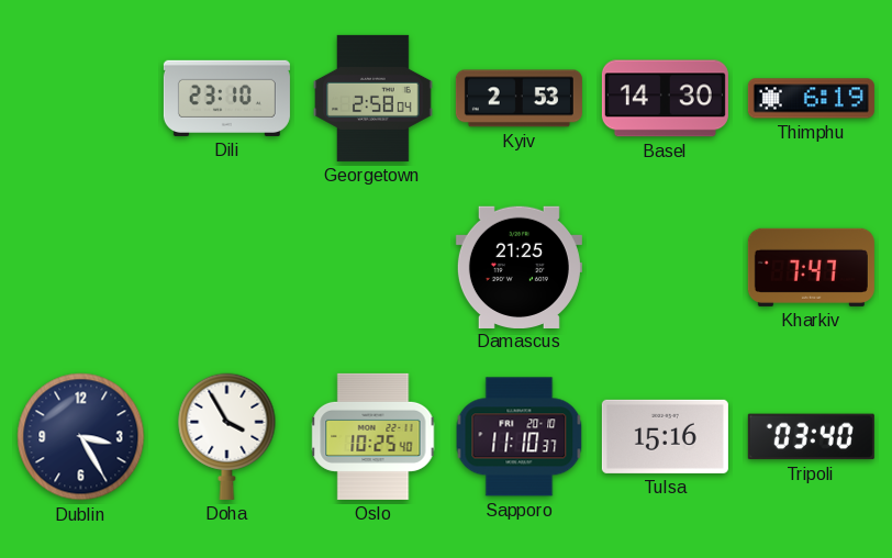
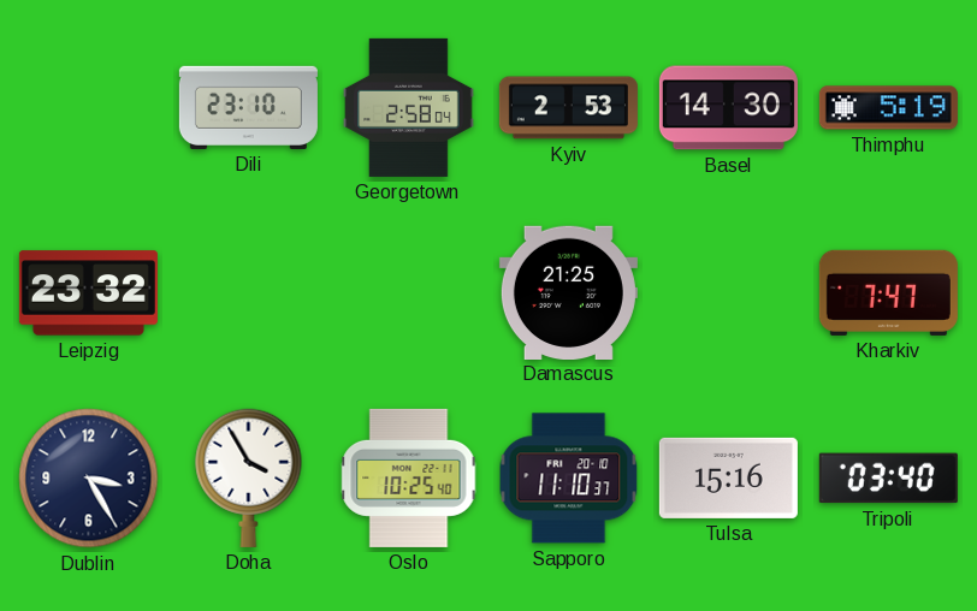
Thimphu: 6:19 -> 5:19
Leipzig: none -> 23:32
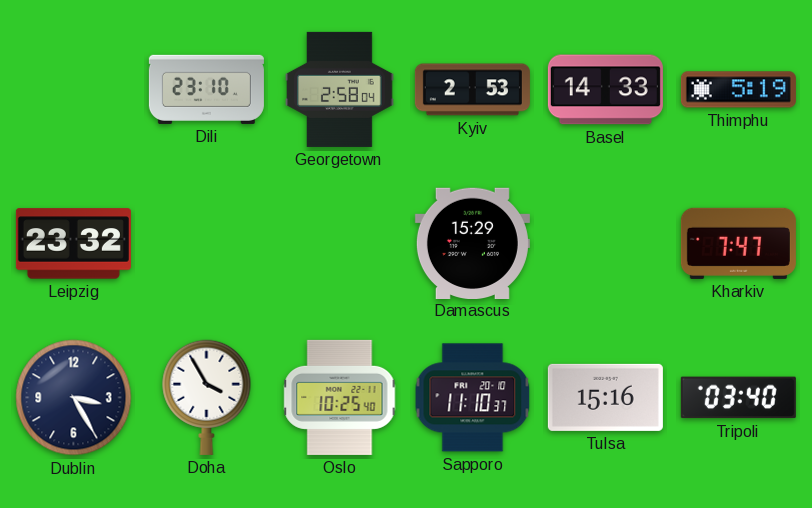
Basel: 14:30 -> 14:33
Damascus: 21:25 -> 15:29
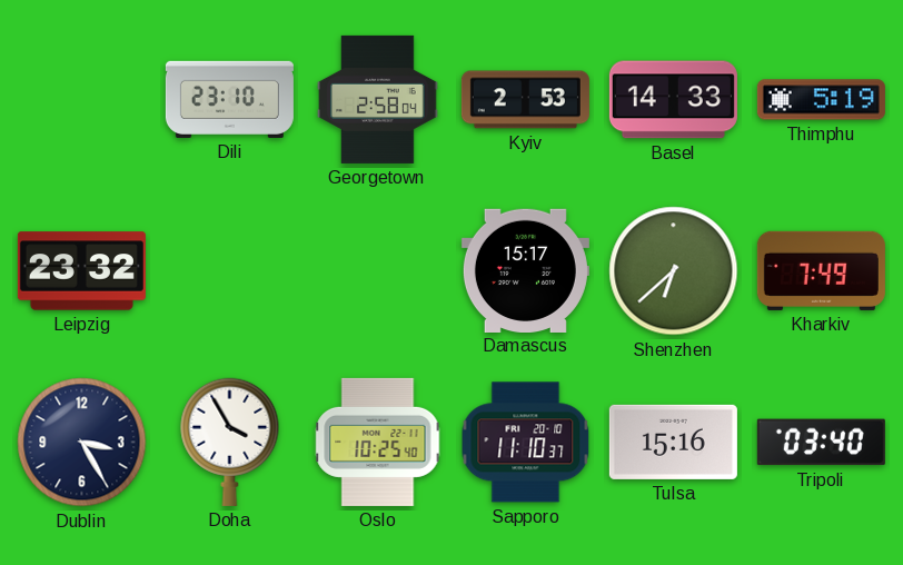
Damascus: 15:29 -> 15:17
Shenzhen: none -> 6:38
Kharkiv: 7:47 -> 7:49
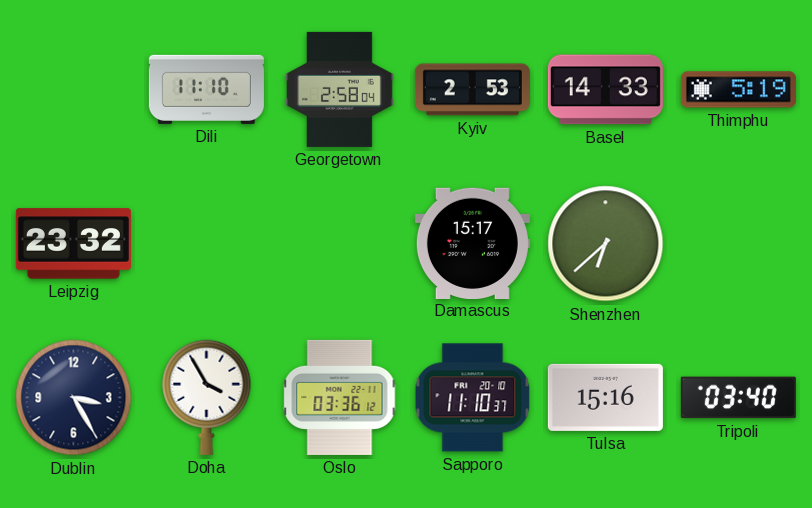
Dili: 23:10 -> 11:10
Kharkiv: 7:49 -> none
Oslo: 10:25 -> 03:36
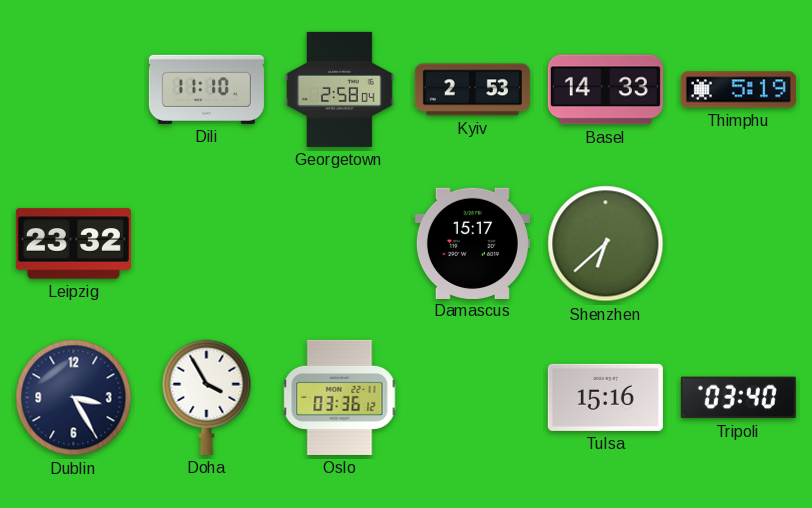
Sapporo: 11:10 -> none
